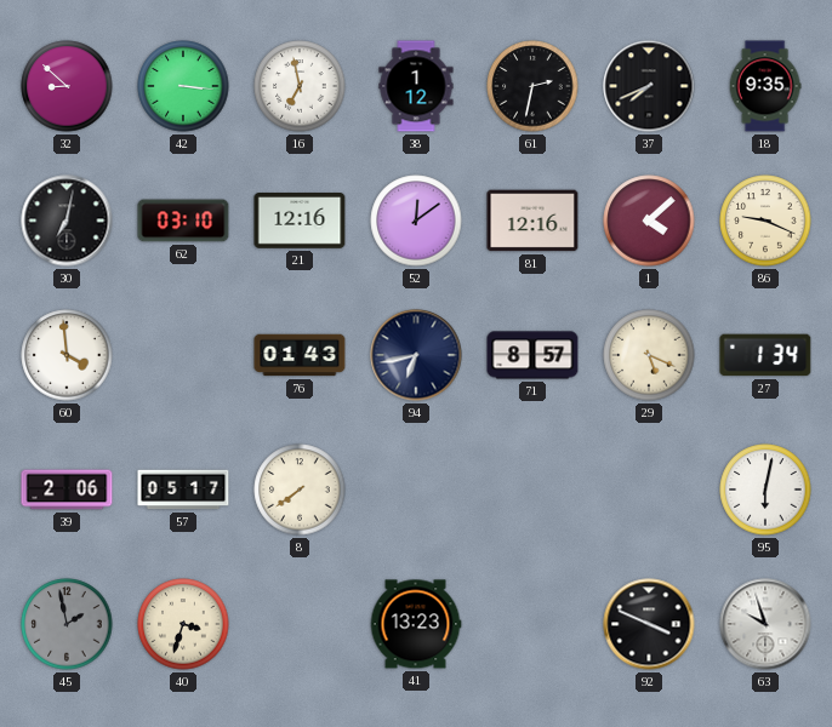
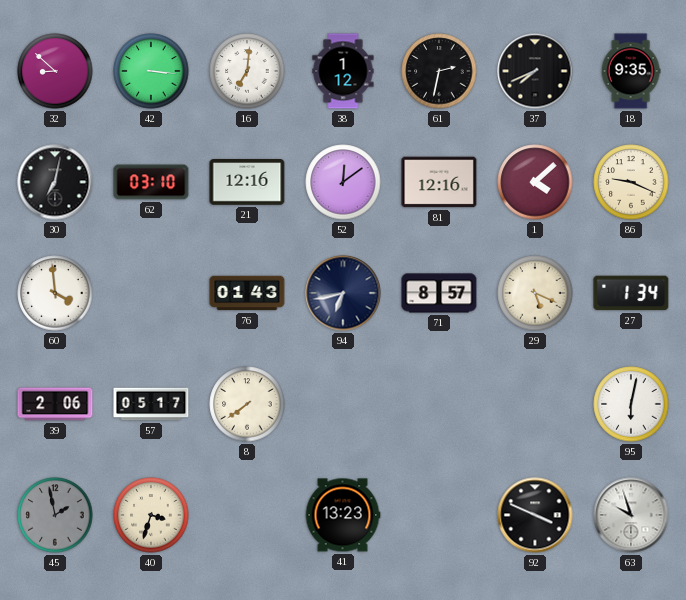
16: 6:58 -> 7:01
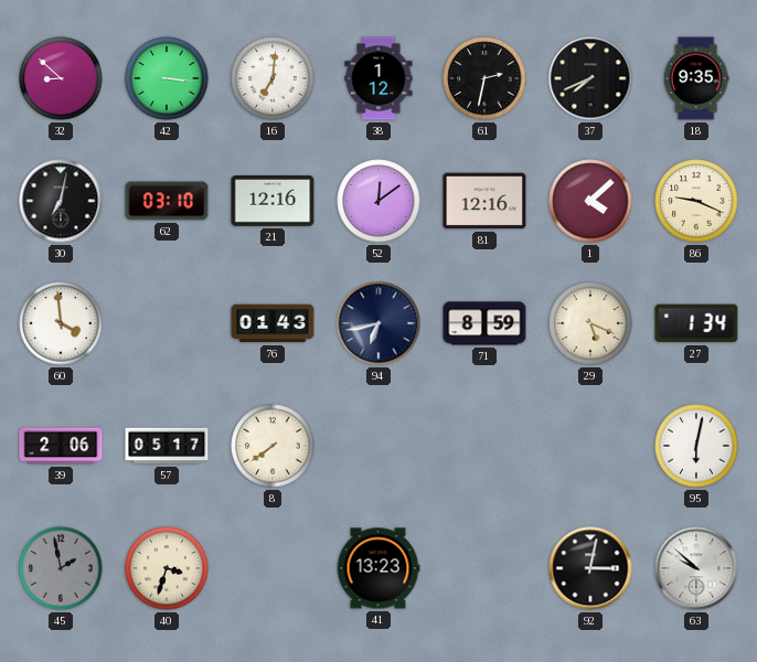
71: 8:57 -> 8:59
92: 3:49 -> 3:02
63: 9:57 -> 9:52
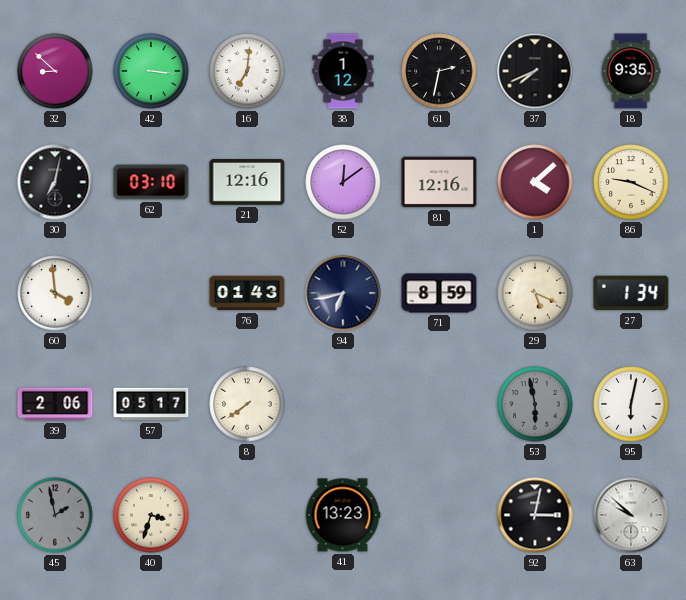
53: none -> 5:58
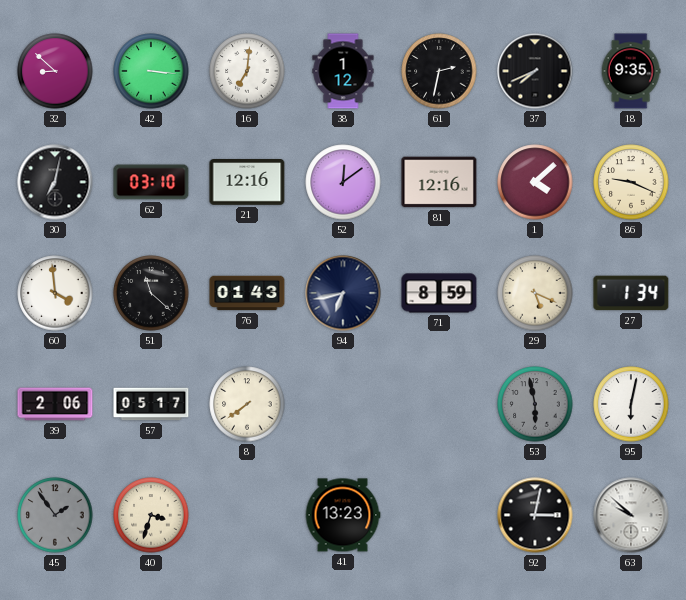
51: none -> 11:22
45: 1:58 -> 1:54
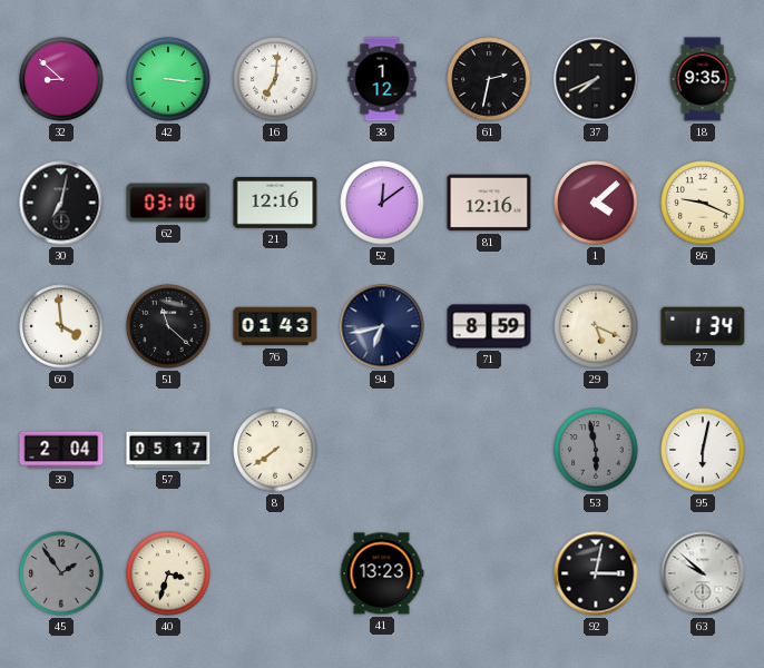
39: 2:06 -> 2:04
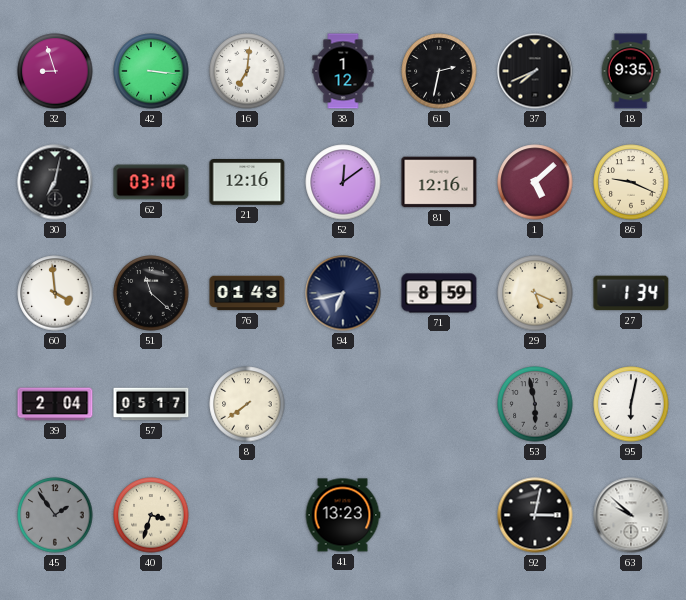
32: 8:52 -> 8:57
1: 4:08 -> 5:08
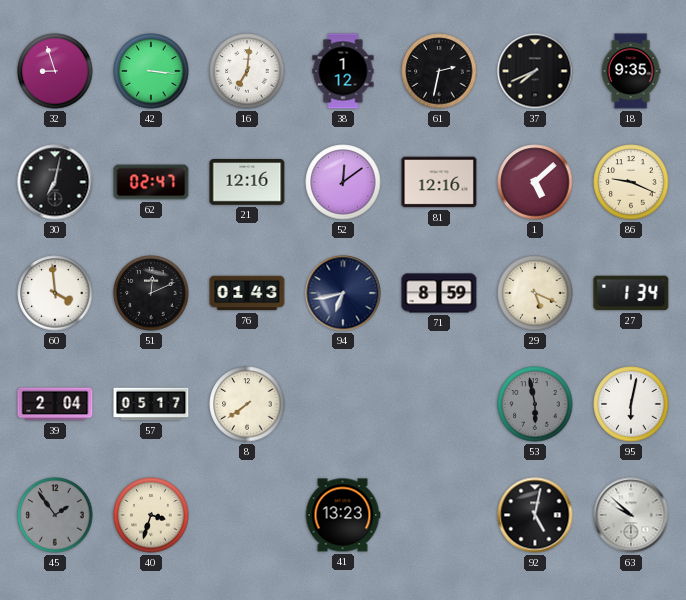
62: 03:10 -> 02:47
51: 11:22 -> 12:11
92: 3:02 -> 5:02
